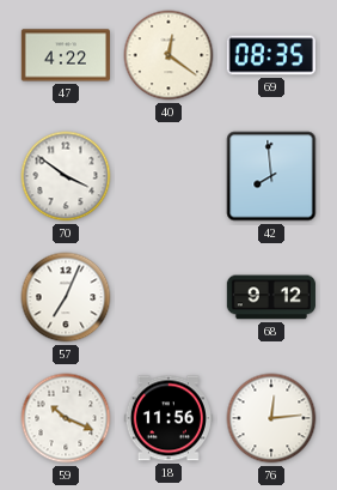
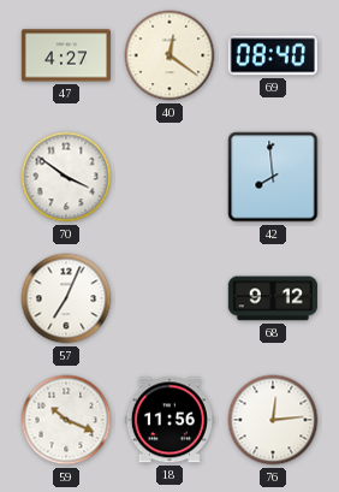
47: 4:22 -> 4:27
69: 08:35 -> 08:40
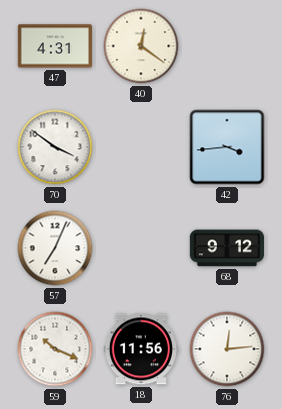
47: 4:27 -> 4:31
69: 08:40 -> none
42: 7:59 -> 3:44
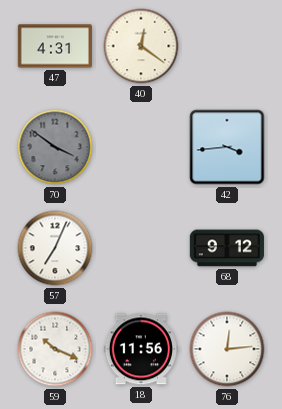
70 dial: white -> grey
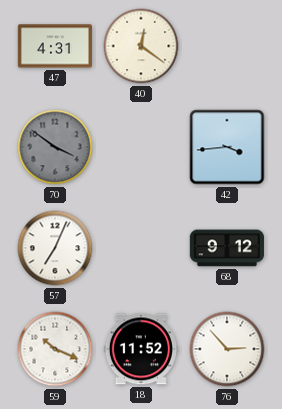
18: 11:56 -> 11:52
76: 12:14 -> 2:53
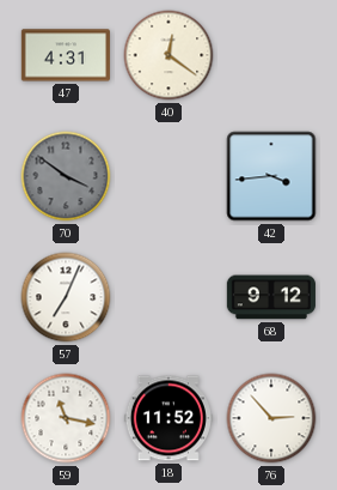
59: 10:19 -> 11:17
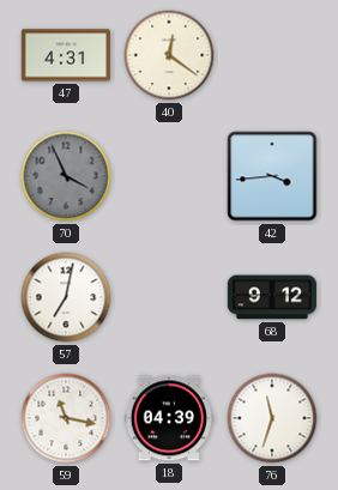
70: 3:51 -> 3:56
57: 7:04 -> 7:02
18: 11:52 -> 04:39
76: 2:53 -> 11:33
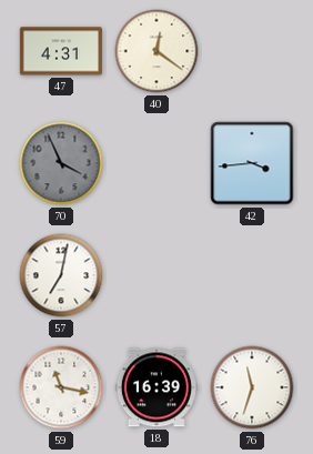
68: 9:12 -> none
18: 04:39 -> 16:39
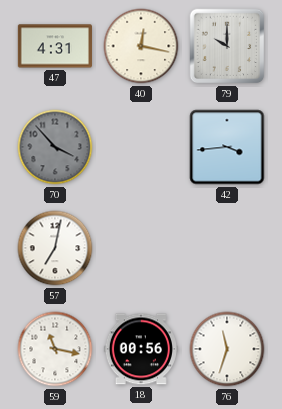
40: 12:21 -> 12:17
79: none -> 10:00
70: 3:56 -> 3:53
18: 16:39 -> 00:56
